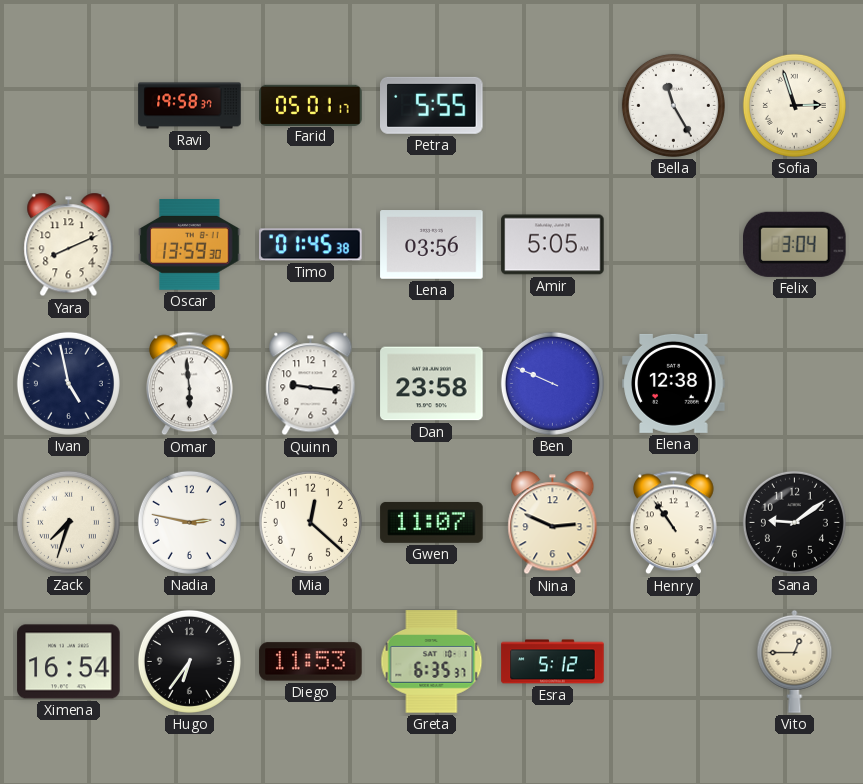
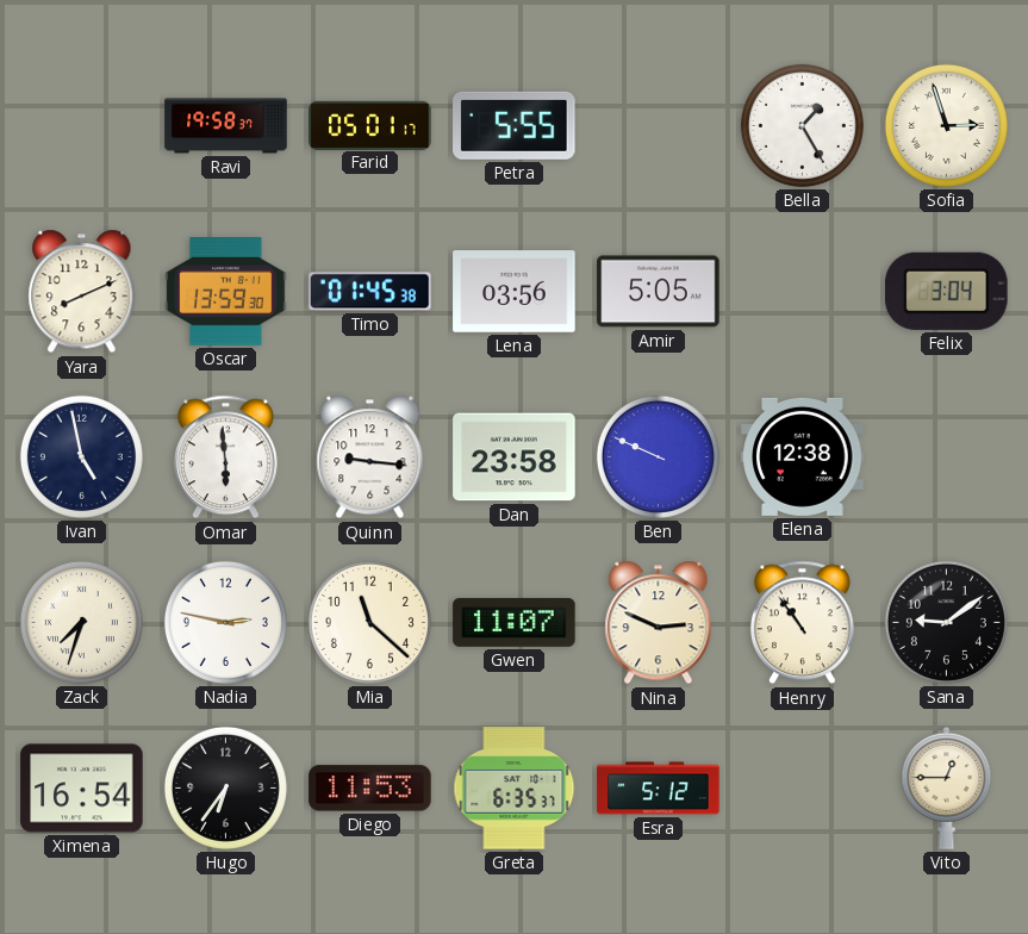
Bella: 11:25 -> 1:25
Mia: 12:22 -> 11:22
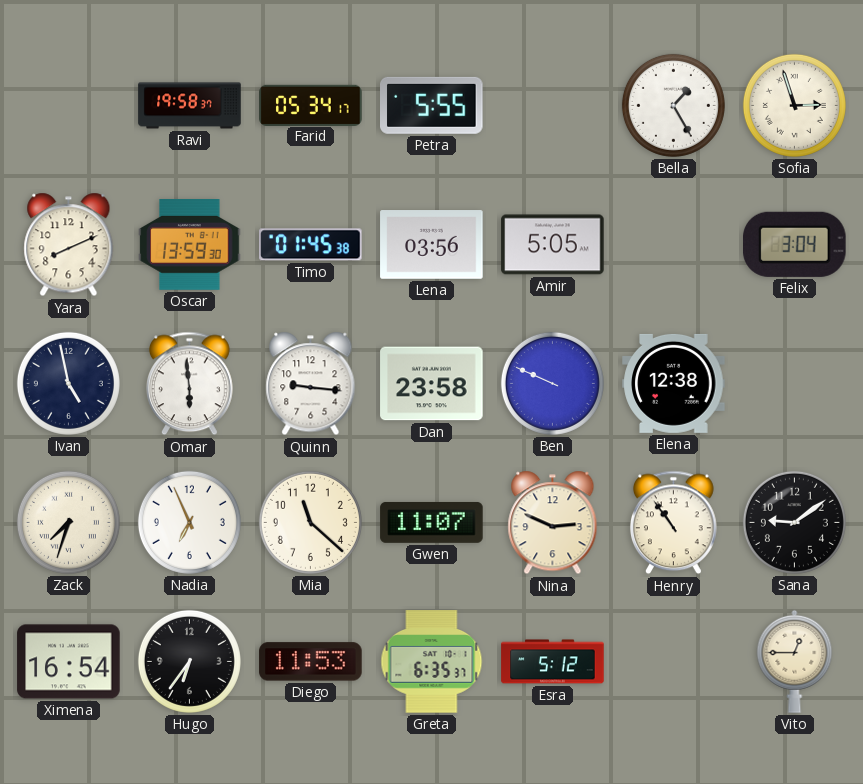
Farid: 05:01 -> 05:34
Nadia: 2:47 -> 6:56
